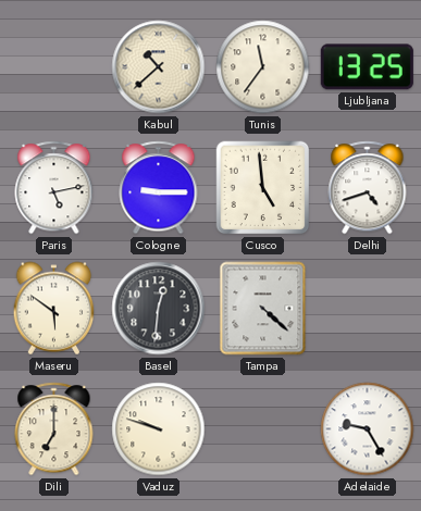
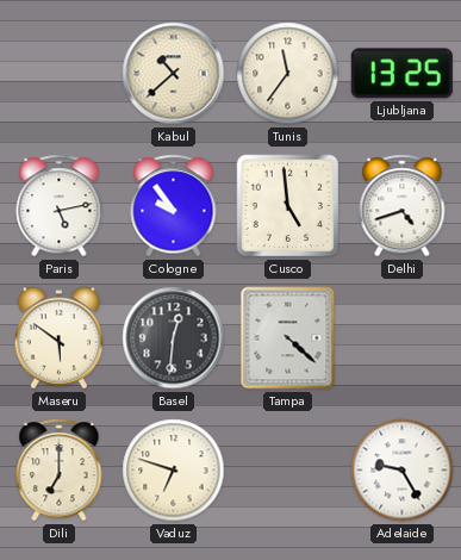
Cologne: 9:15 -> 9:54
Vaduz: 9:48 -> 6:48
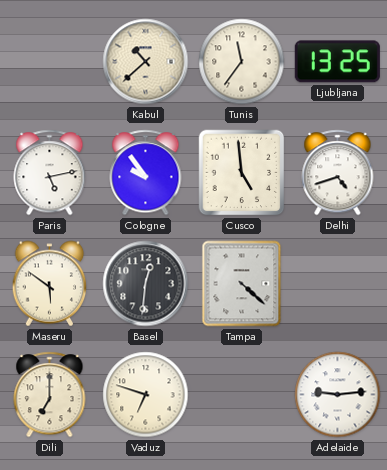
Adelaide: 9:25 -> 9:14
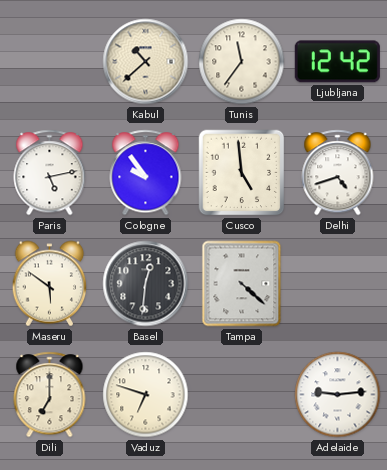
Ljubljana: 13:25 -> 12:42
